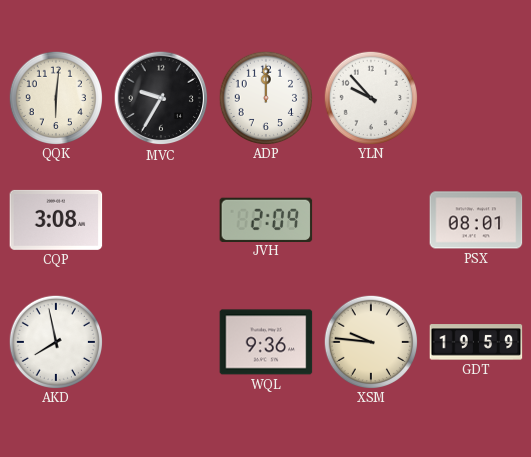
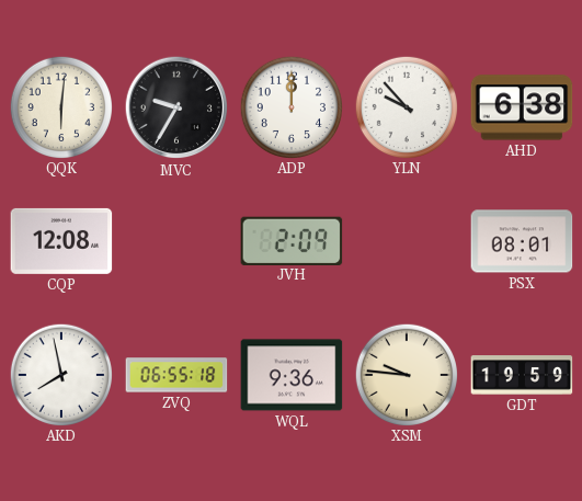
AHD: none -> 6:38
CQP: 3:08 -> 12:08
ZVQ: none -> 06:55
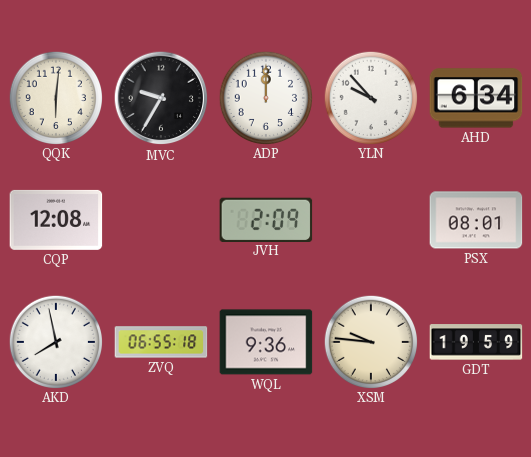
AHD: 6:38 -> 6:34
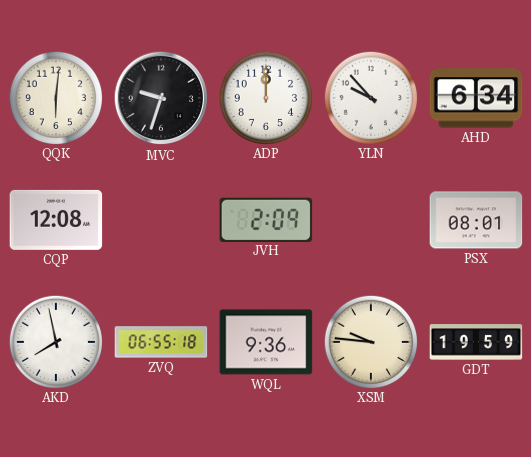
MVC: 9:35 -> 9:33
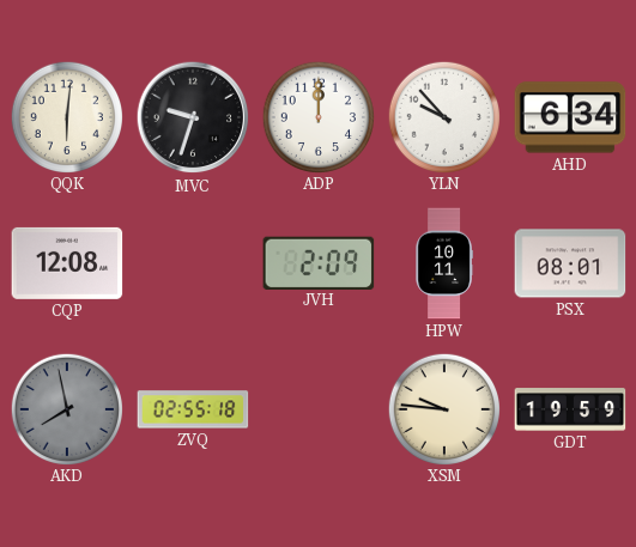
HPW: none -> 10:11
AKD dial: white -> grey
ZVQ: 06:55 -> 02:55
WQL: 9:36 -> none
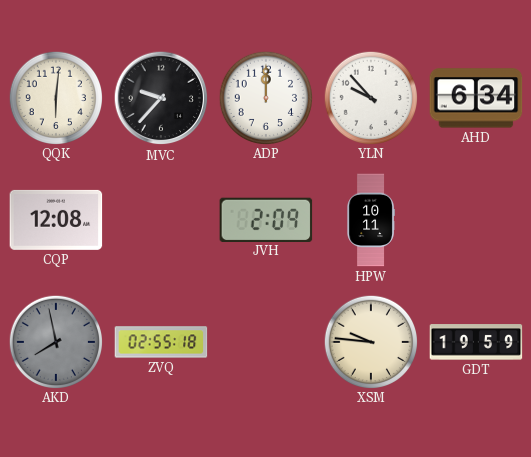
MVC: 9:33 -> 9:37
PSX: 08:01 -> none
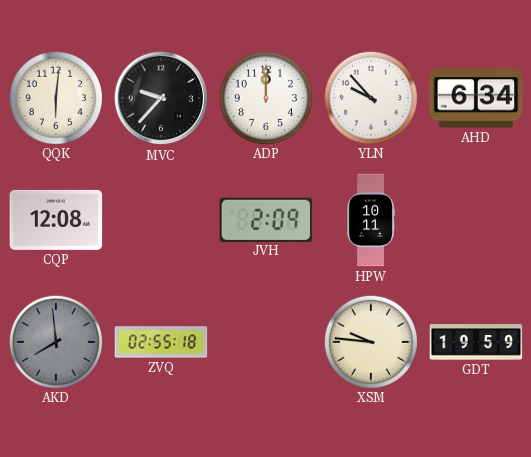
AKD: 7:58 -> 7:59
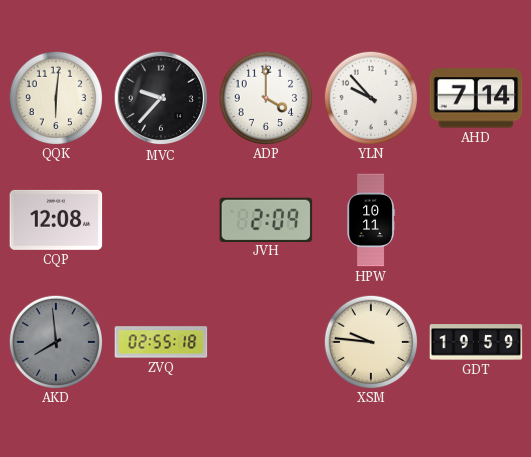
ADP: 12:00 -> 4:00
AHD: 6:34 -> 7:14
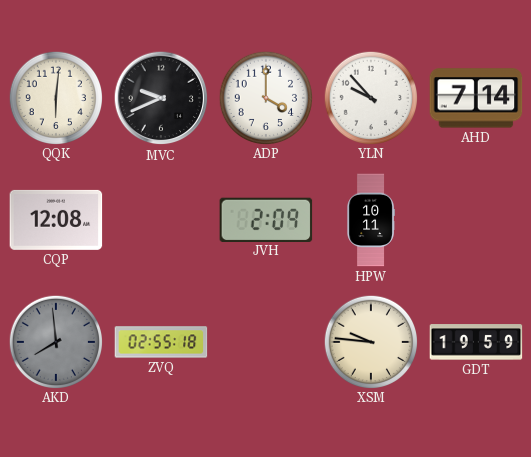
MVC: 9:37 -> 9:41
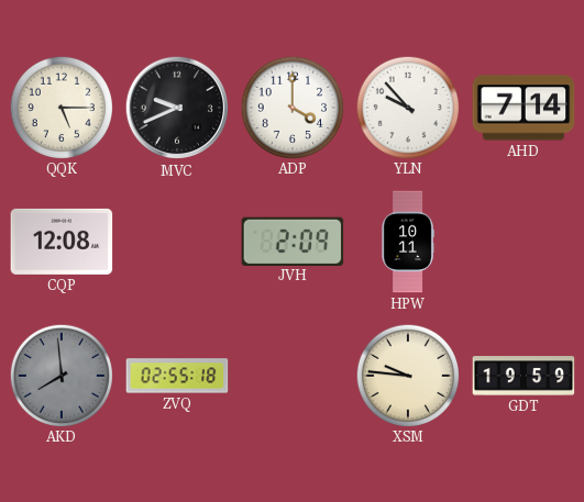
QQK: 6:01 -> 5:15
